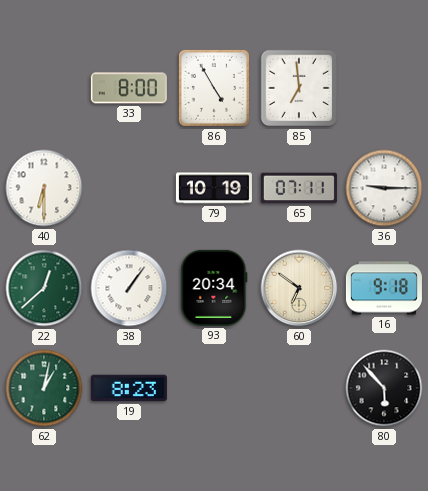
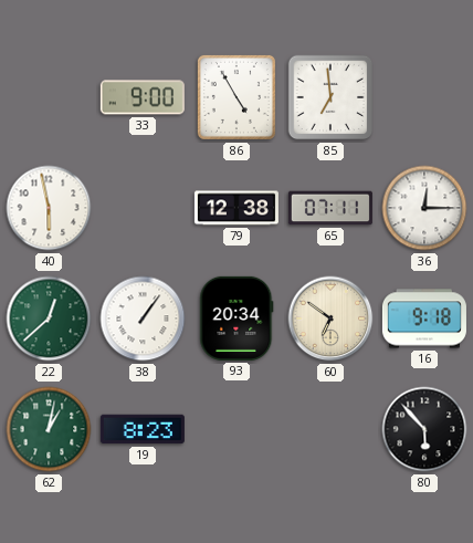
33: 8:00 -> 9:00
40: 6:30 -> 5:58
79: 10:19 -> 12:38
36: 9:15 -> 12:15
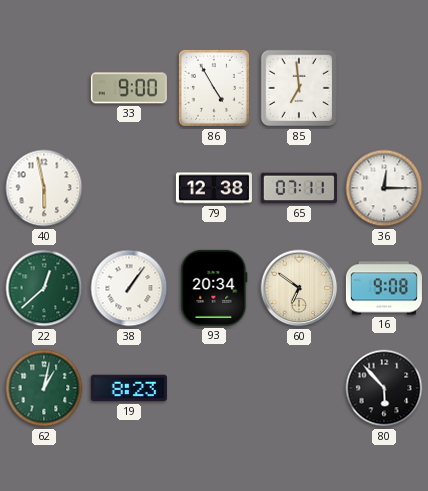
16: 9:18 -> 9:08
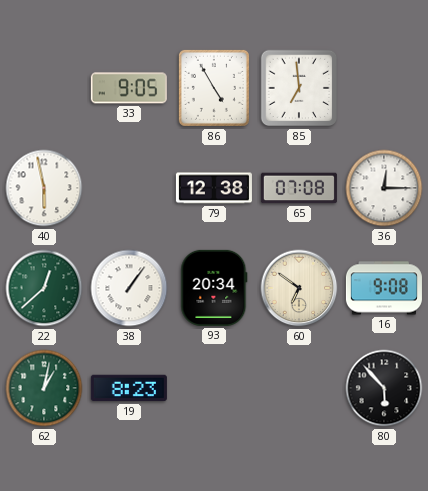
33: 9:00 -> 9:05
65: 07:11 -> 07:08
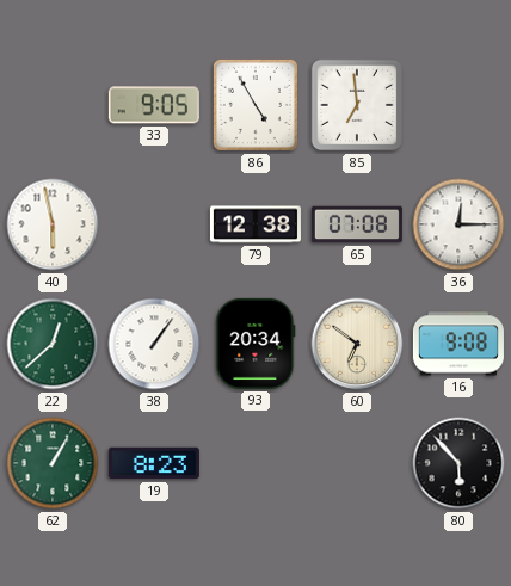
62: 1:02 -> 1:05
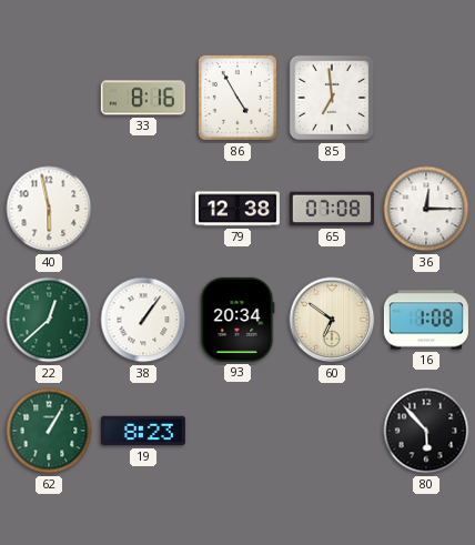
33: 9:05 -> 8:16
16: 9:08 -> 1:08
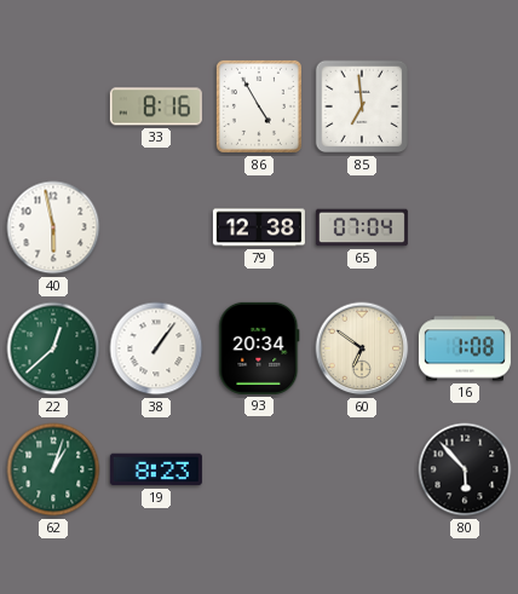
65: 07:08 -> 07:04
36: 12:15 -> none
62: 1:05 -> 1:03
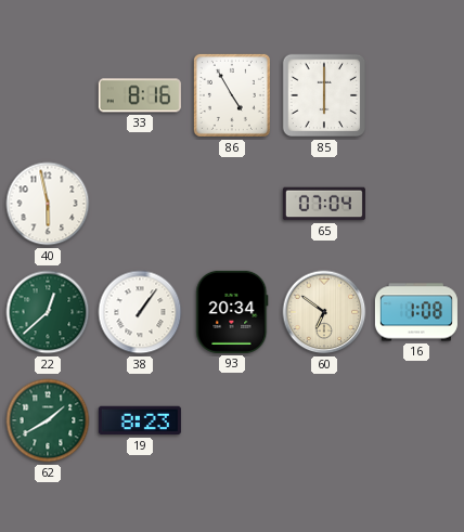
85: 6:59 -> 6:00
79: 12:38 -> none
62: 1:03 -> 1:40
80: 5:53 -> none
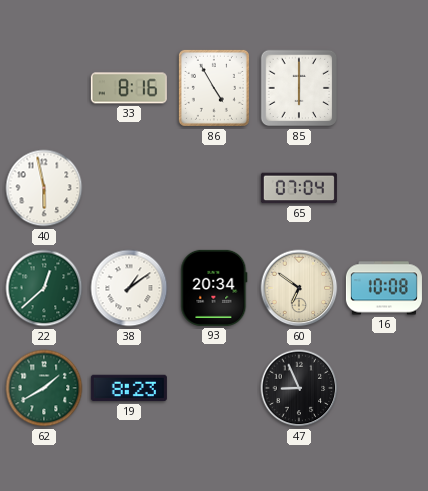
38: 1:06 -> 1:09
16: 1:08 -> 10:08
47: none -> 8:56
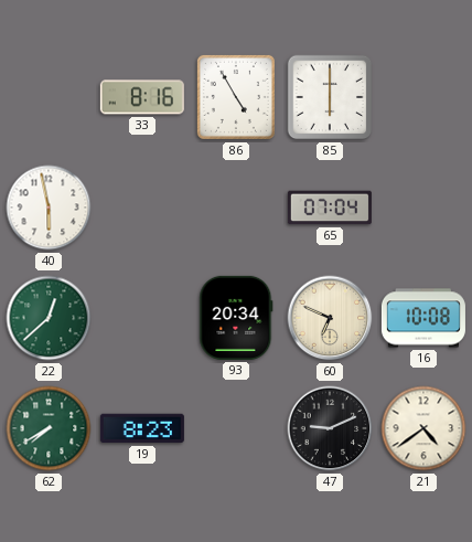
38: 1:09 -> none
60: 6:51 -> 6:49
62: 1:40 -> 7:40
47: 8:56 -> 9:11
21: none -> 4:39
